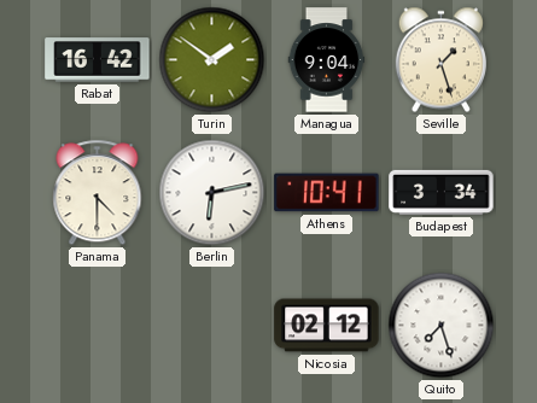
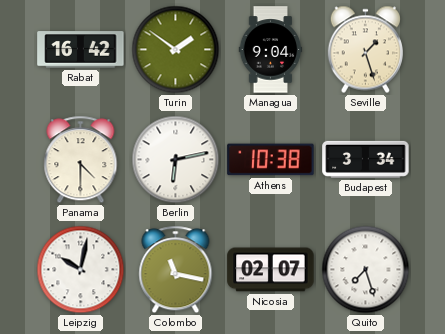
Athens: 10:41 -> 10:38
Leipzig: none -> 10:02
Colombo: none -> 11:17
Nicosia: 02:12 -> 02:07
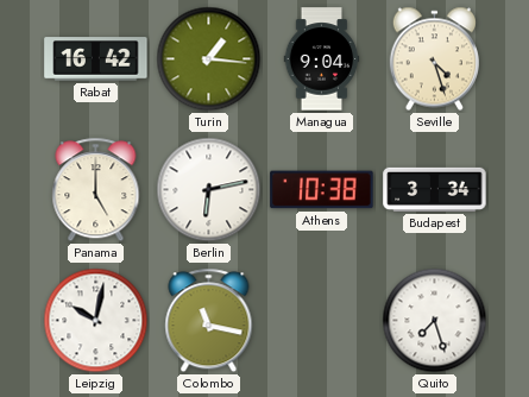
Turin: 1:51 -> 1:16
Seville: 1:27 -> 4:27
Panama: 4:30 -> 5:00
Nicosia: 02:07 -> none
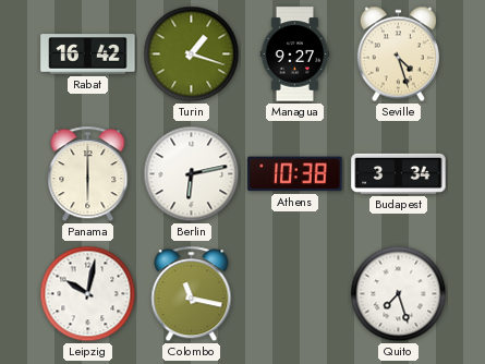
Turin: 1:16 -> 1:18
Managua: 9:04 -> 9:27
Panama: 5:00 -> 6:00
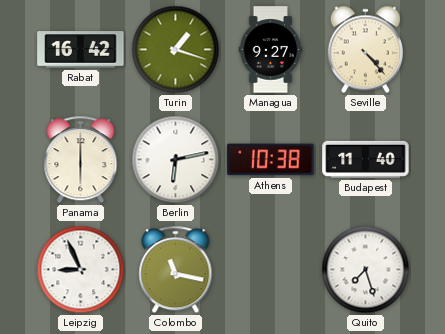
Seville: 4:27 -> 4:23
Budapest: 3:34 -> 11:40
Leipzig: 10:02 -> 8:56
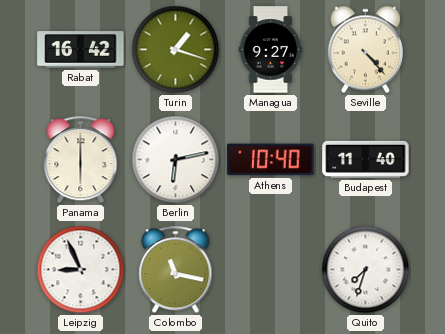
Athens: 10:38 -> 10:40
Quito: 7:27 -> 7:33
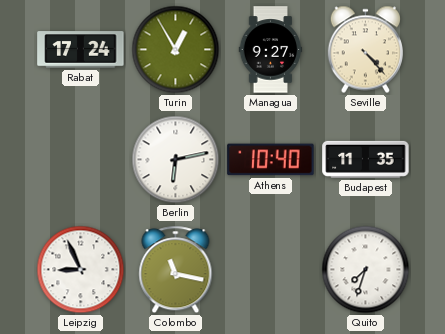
Rabat: 16:42 -> 17:24
Turin: 1:18 -> 12:55
Panama: 6:00 -> none
Budapest: 11:40 -> 11:35
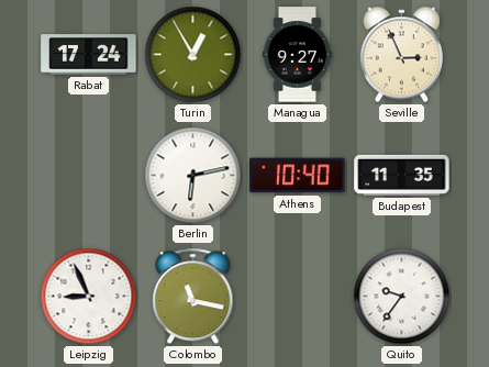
Seville: 4:23 -> 2:56
Quito: 7:33 -> 9:36
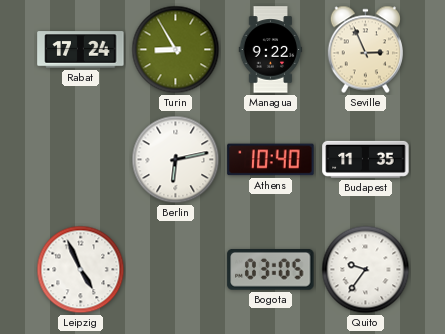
Turin: 12:55 -> 8:55
Managua: 9:27 -> 9:22
Leipzig: 8:56 -> 4:56
Colombo: 11:17 -> none
Bogota: none -> 03:05
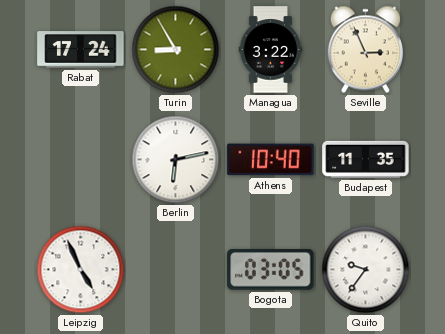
Managua: 9:22 -> 3:22
